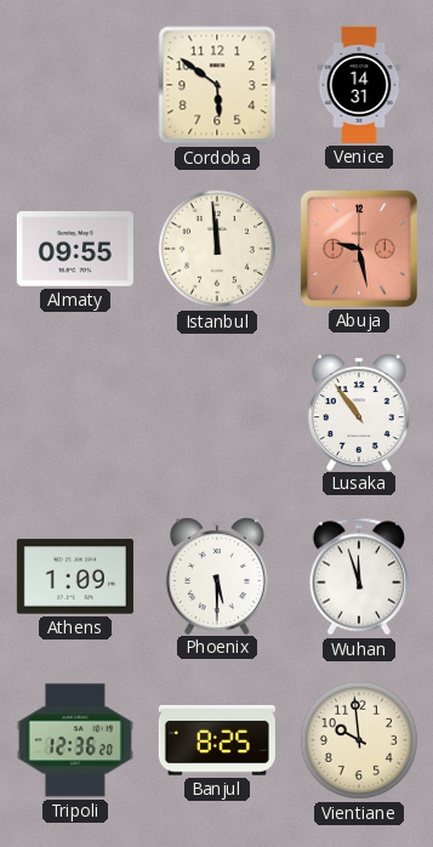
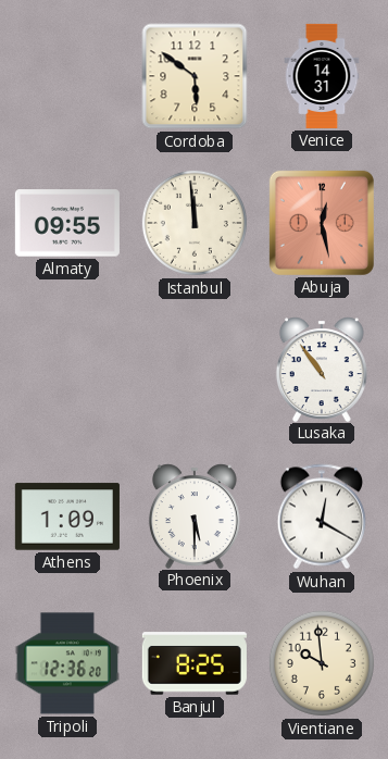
Abuja: 9:28 -> 12:28
Wuhan: 11:57 -> 12:20
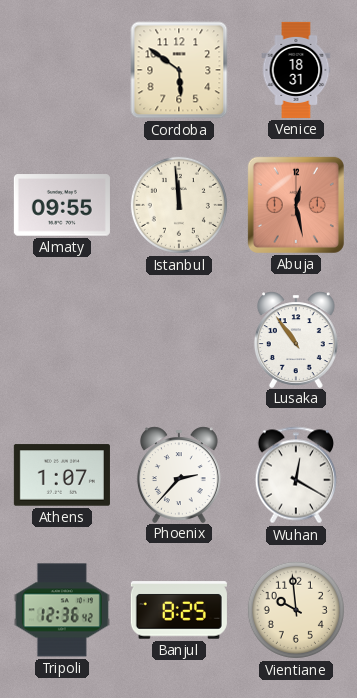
Venice: 14:31 -> 18:31
Athens: 1:09 -> 1:07
Phoenix: 5:30 -> 2:37
Tripoli: 12:36:20 -> 12:36:42
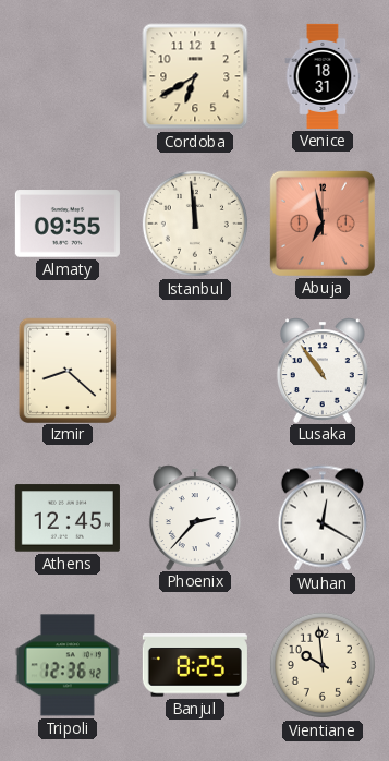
Cordoba: 5:51 -> 6:40
Abuja: 12:28 -> 6:58
Izmir: none -> 8:22
Athens: 1:07 -> 12:45
